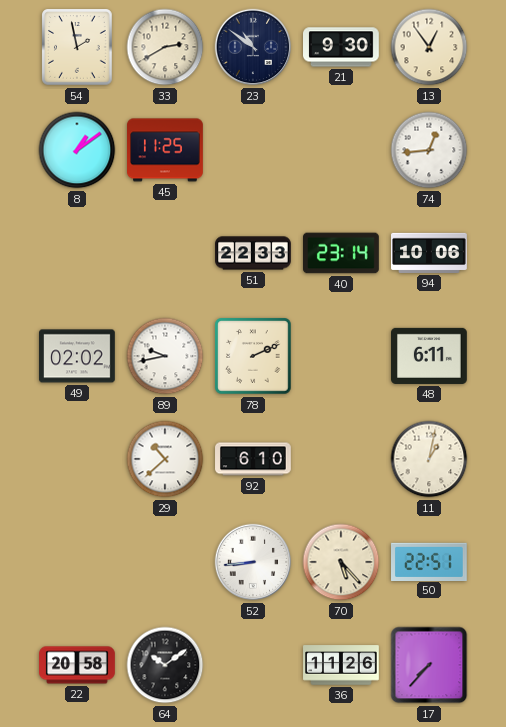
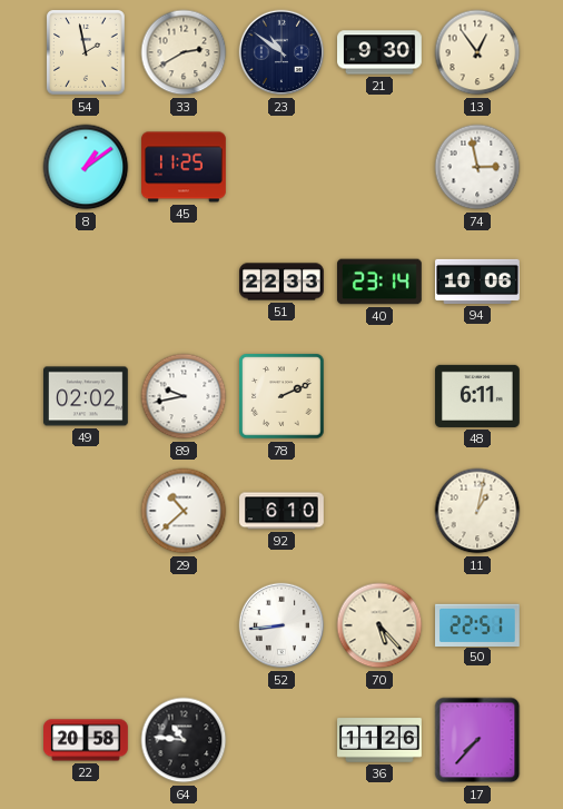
74: 12:44 -> 2:58
64: 10:09 -> 10:46
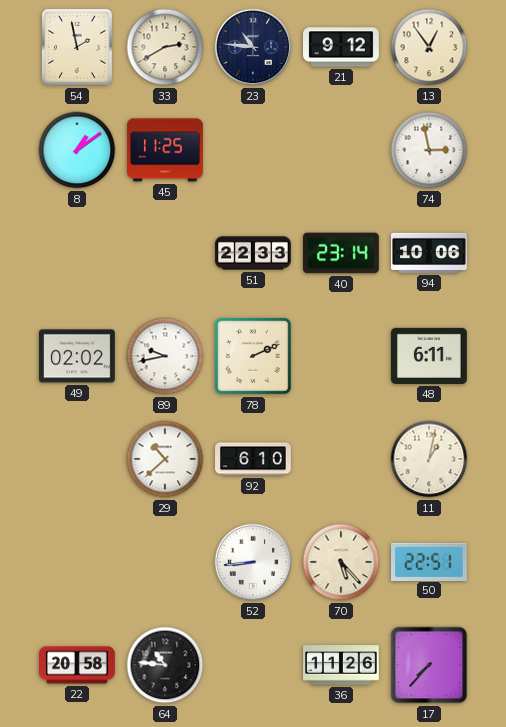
23: 10:51 -> 10:46
21: 9:30 -> 9:12
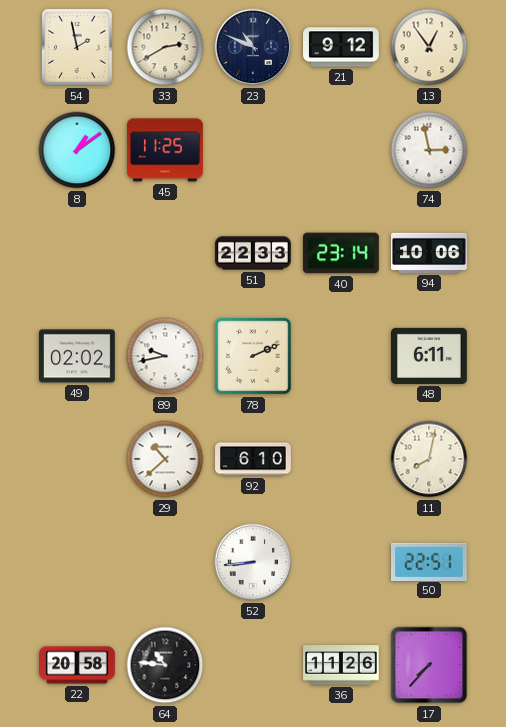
23: 10:46 -> 10:49
11: 1:02 -> 8:02
70: 5:23 -> none
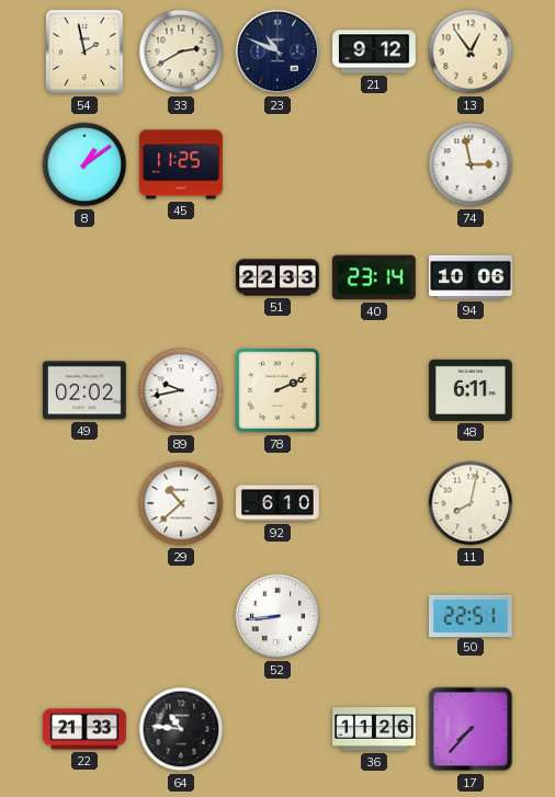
22: 20:58 -> 21:33
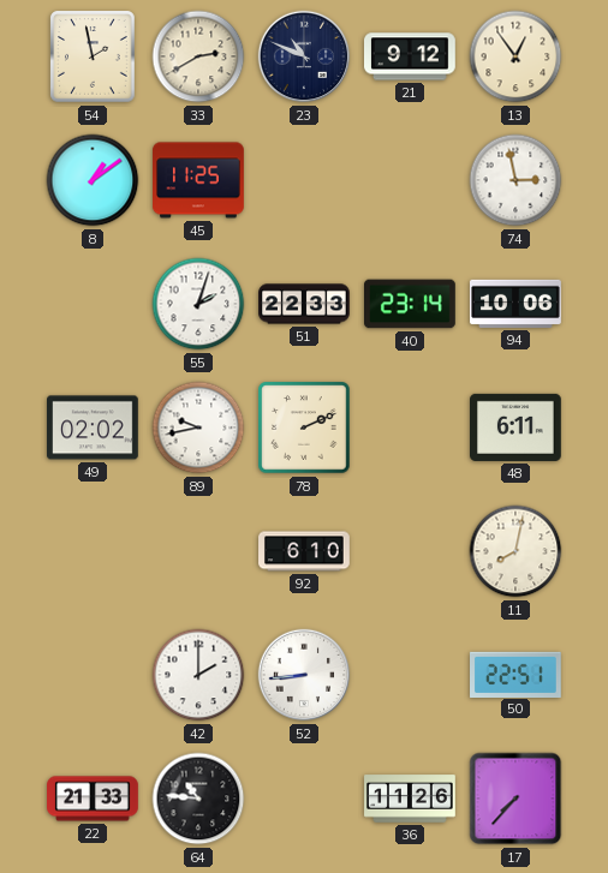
55: none -> 2:03
29: 10:38 -> none
42: none -> 2:00
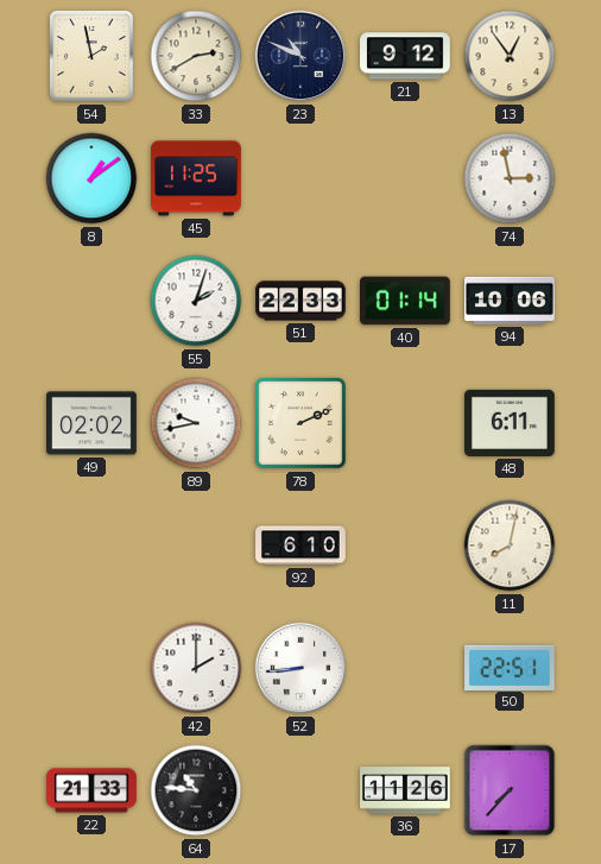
40: 23:14 -> 01:14
